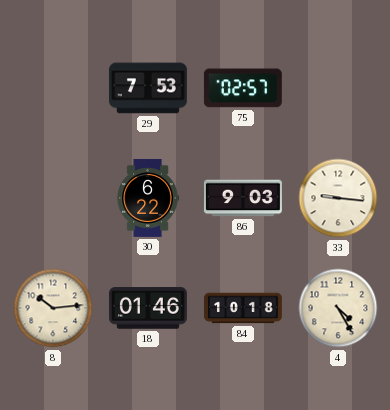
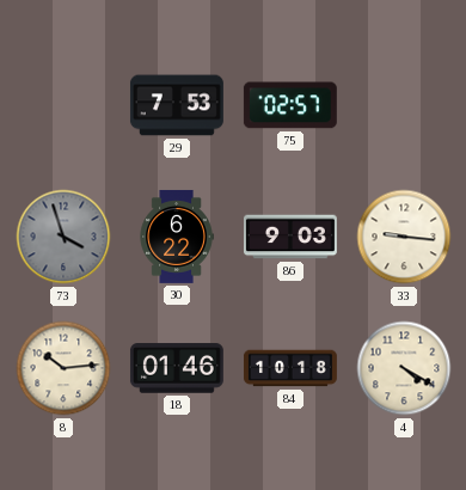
73: none -> 3:57
4: 4:25 -> 4:20
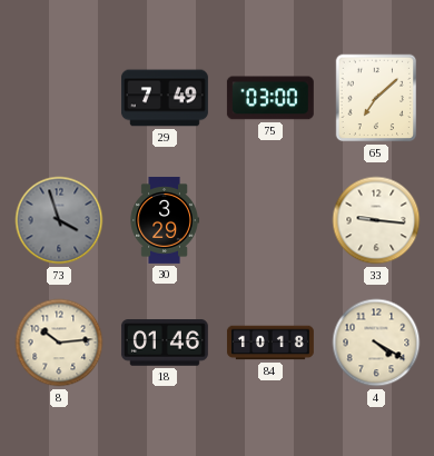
29: 7:53 -> 7:49
75: 02:57 -> 03:00
65: none -> 7:08
30: 6:22 -> 3:29
86: 9:03 -> none
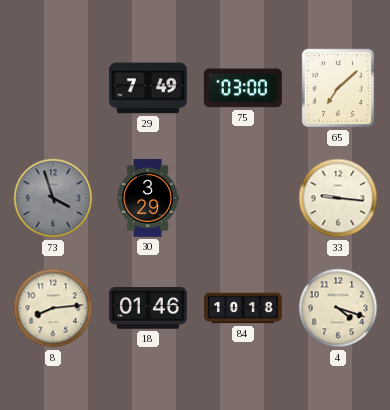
8: 10:14 -> 8:14
4: 4:20 -> 4:18
